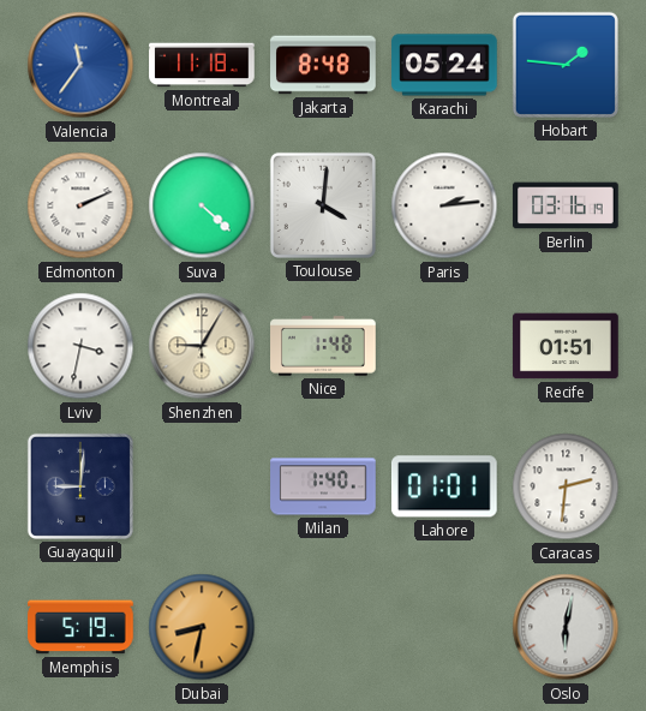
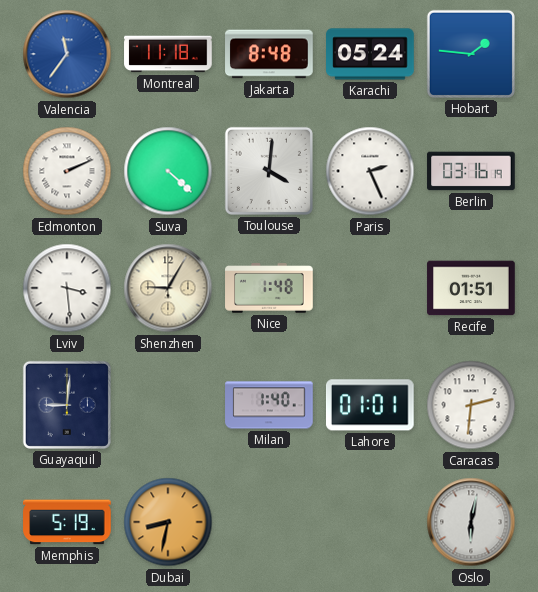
Paris: 2:14 -> 2:26
Lviv: 3:32 -> 3:29
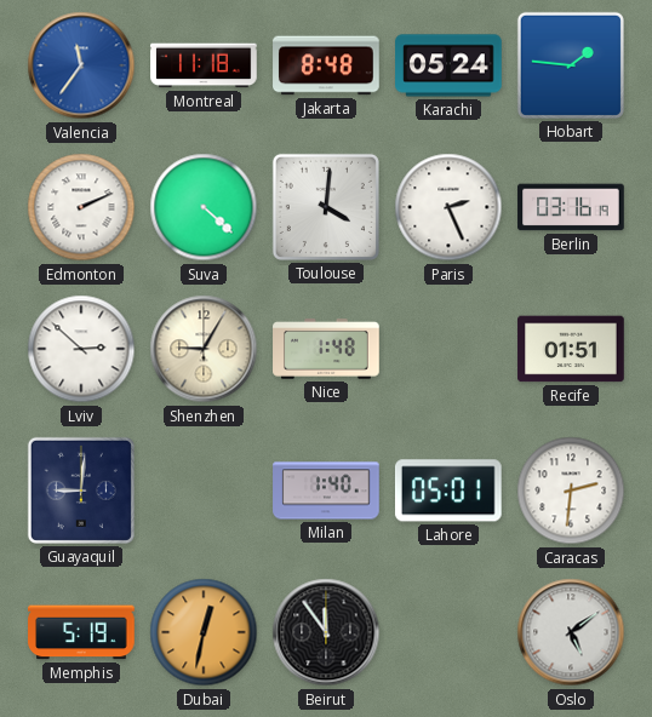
Lviv: 3:29 -> 2:52
Lahore: 01:01 -> 05:01
Dubai: 8:32 -> 12:32
Beirut: none -> 11:54
Oslo: 6:02 -> 5:09
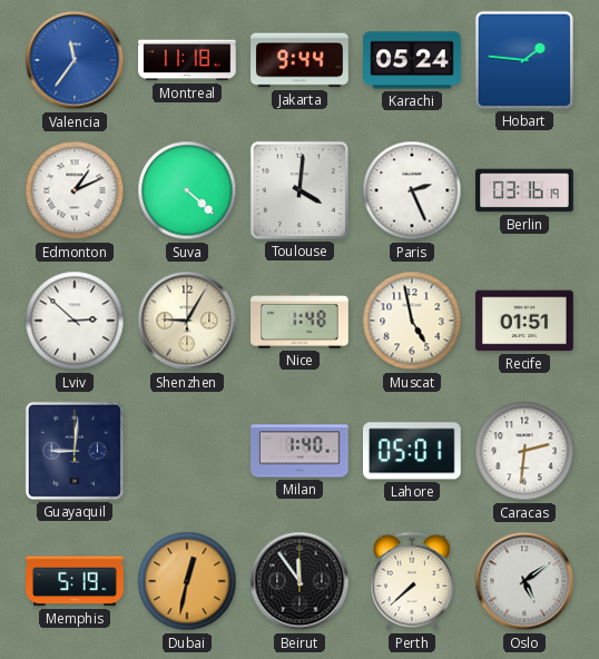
Jakarta: 8:48 -> 9:44
Edmonton: 2:11 -> 1:11
Muscat: none -> 4:58
Perth: none -> 7:38
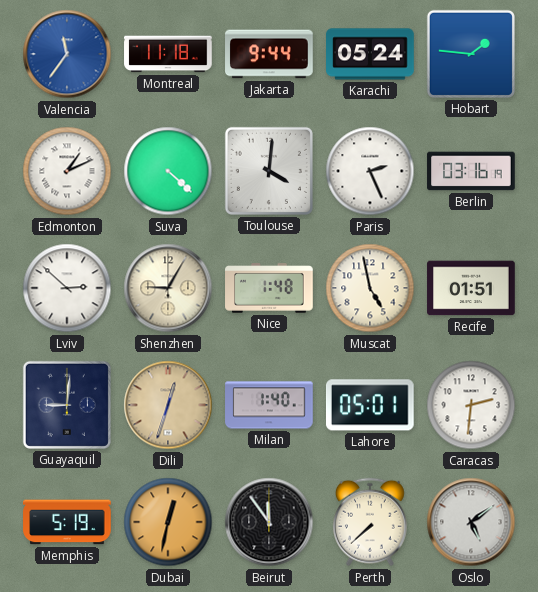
Dili: none -> 12:33
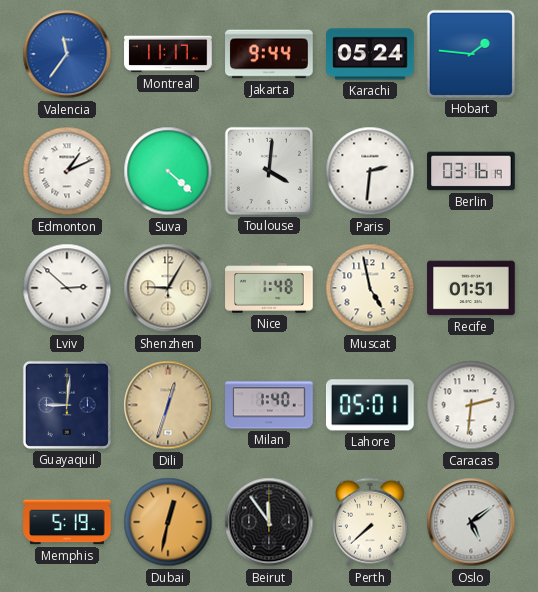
Montreal: 11:18 -> 11:17
Paris: 2:26 -> 2:31
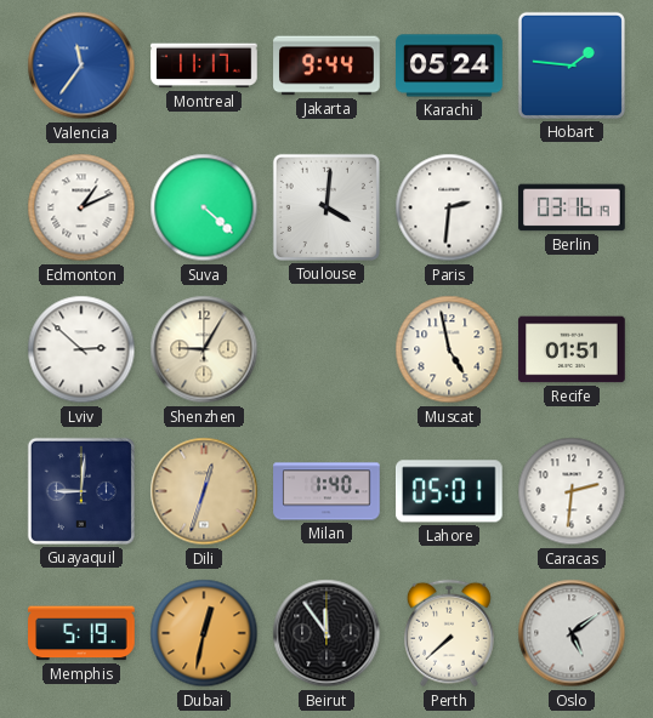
Nice: 1:48 -> none
